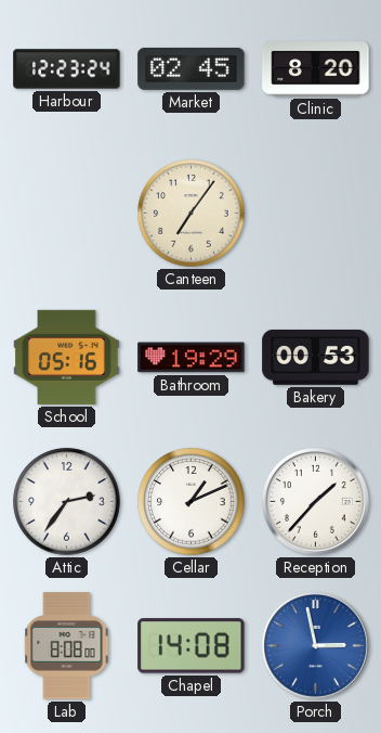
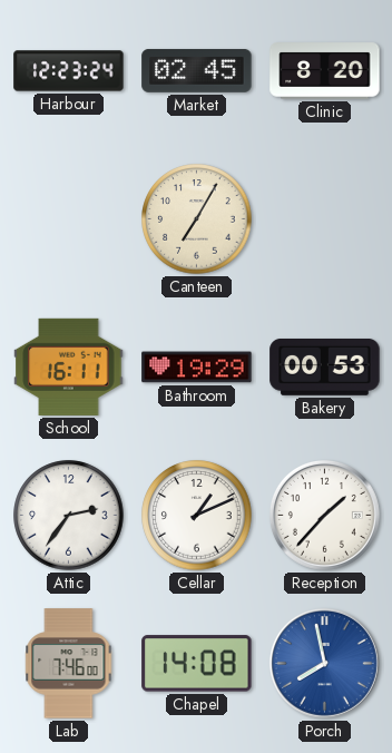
Canteen: 7:06 -> 7:05
School: 05:16 -> 16:11
Lab: 8:08 -> 7:46
Porch: 2:58 -> 7:58
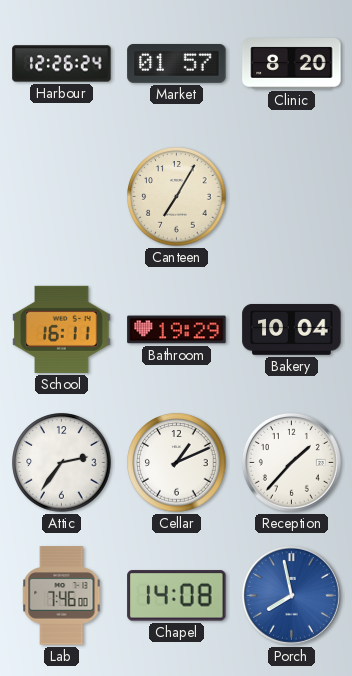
Harbour: 12:23 -> 12:26
Market: 02:45 -> 01:57
Bakery: 00:53 -> 10:04
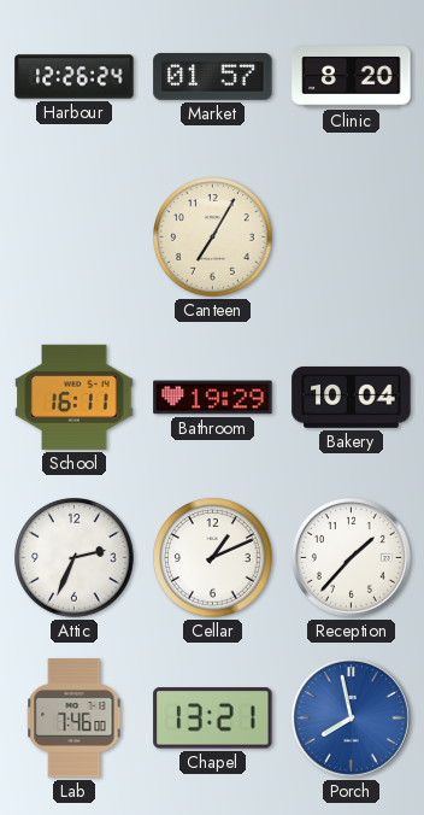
Attic: 2:36 -> 2:34
Chapel: 14:08 -> 13:21
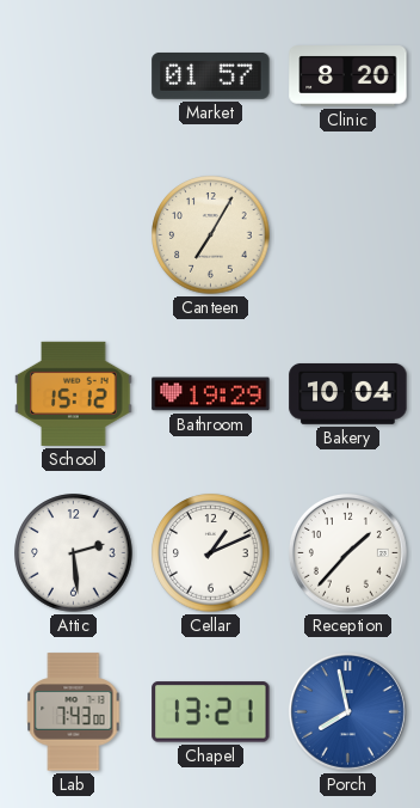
Harbour: 12:26 -> none
School: 16:11 -> 15:12
Attic: 2:34 -> 2:29
Lab: 7:46 -> 7:43
